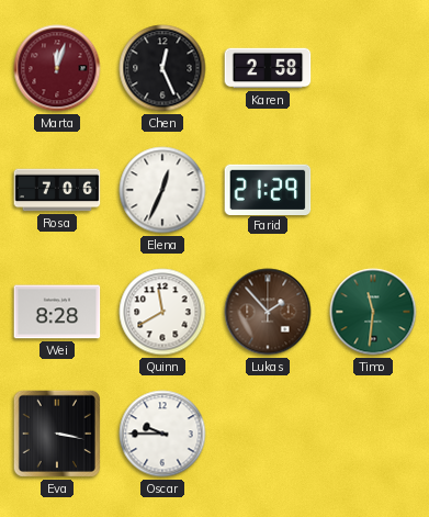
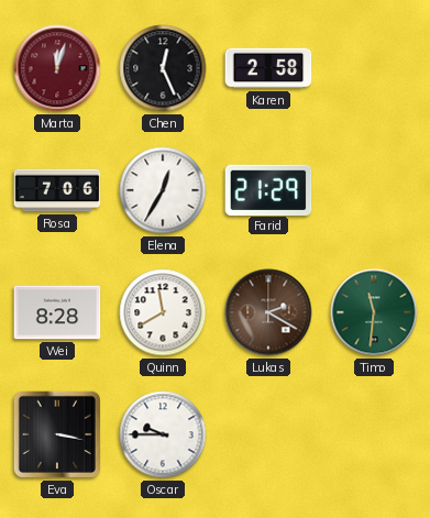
Elena: 12:34 -> 12:35
Lukas: 1:53 -> 2:20
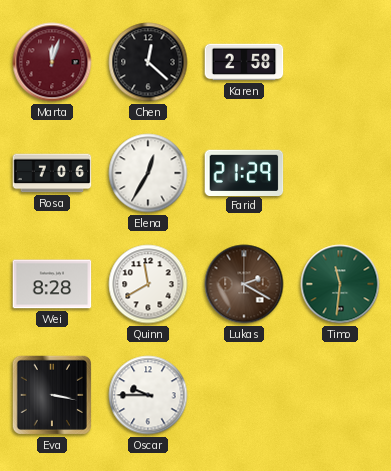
Chen: 12:26 -> 12:22
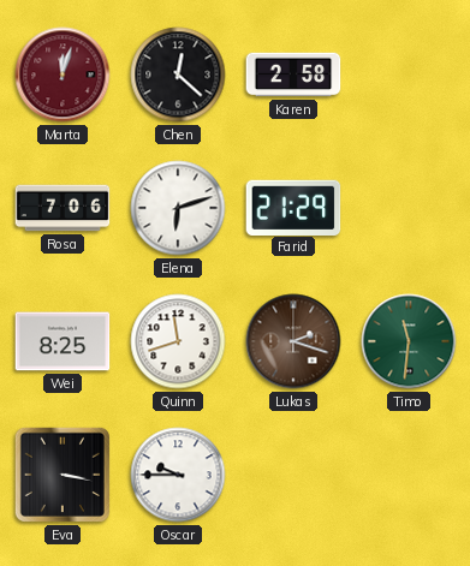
Elena: 12:35 -> 6:12
Wei: 8:28 -> 8:25
Quinn: 11:40 -> 11:42
Lukas: 2:20 -> 2:18
